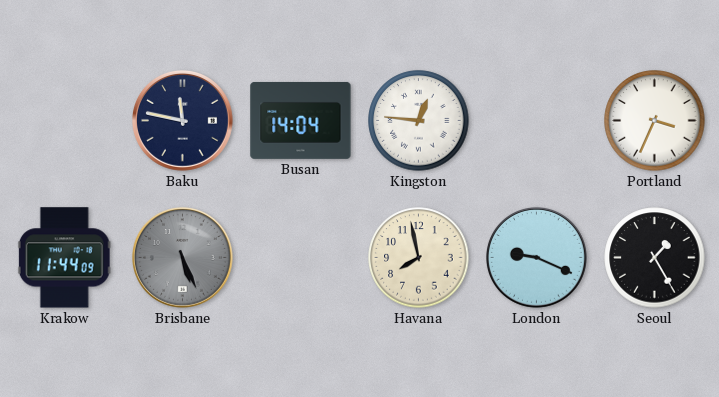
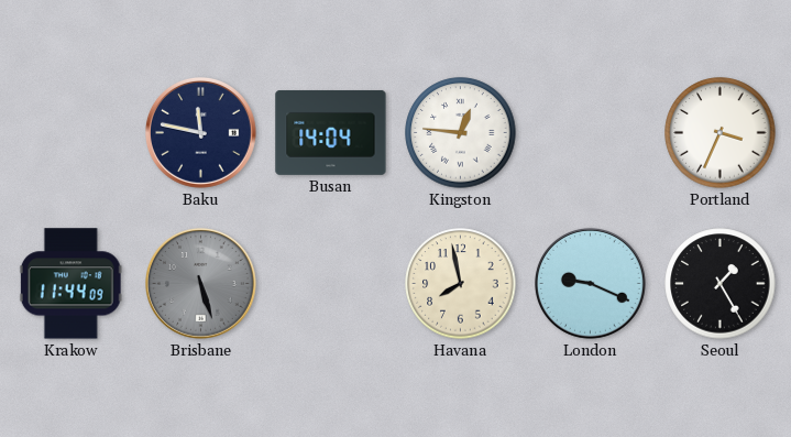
Brisbane: 5:26 -> 5:27
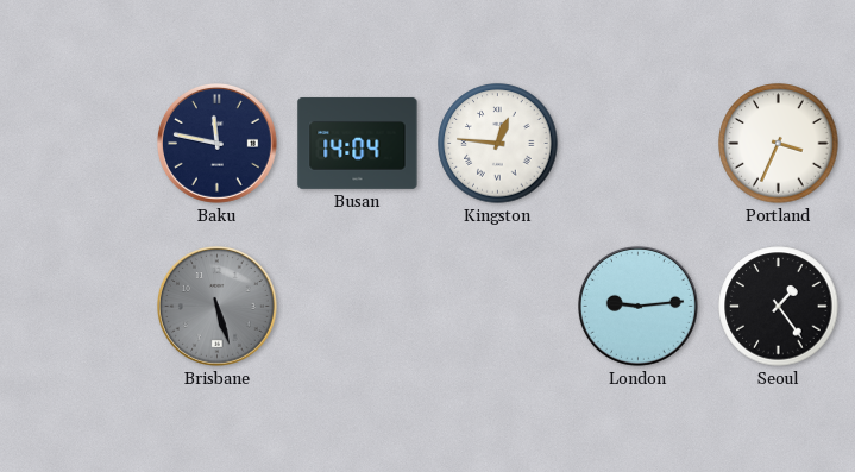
Krakow: 11:44 -> none
Havana: 7:58 -> none
London: 9:19 -> 9:14
Seoul: 1:25 -> 1:24
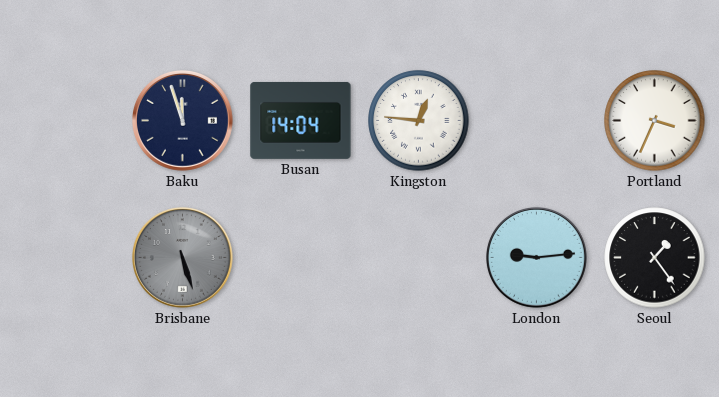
Baku: 11:47 -> 11:57
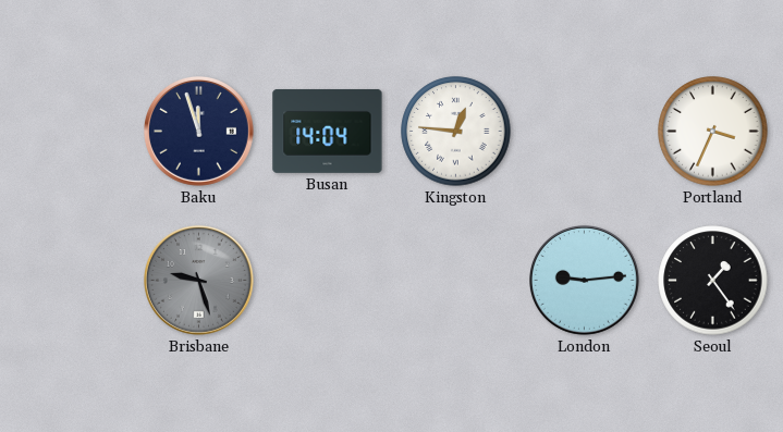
Brisbane: 5:27 -> 9:27
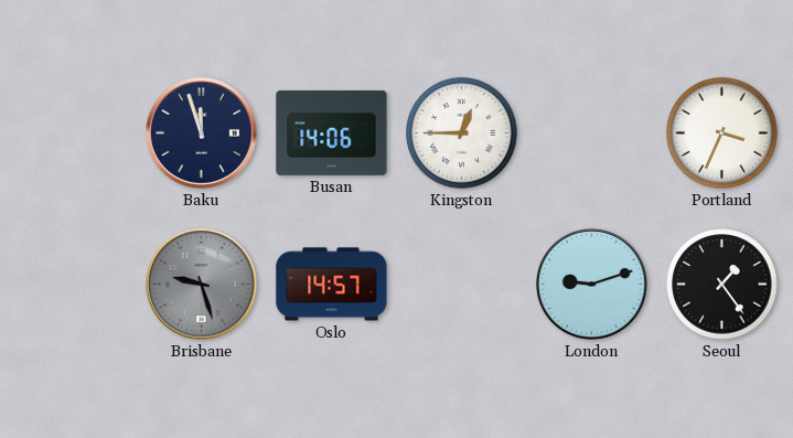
Busan: 14:04 -> 14:06
Kingston: 12:46 -> 12:45
Oslo: none -> 14:57
London: 9:14 -> 9:12
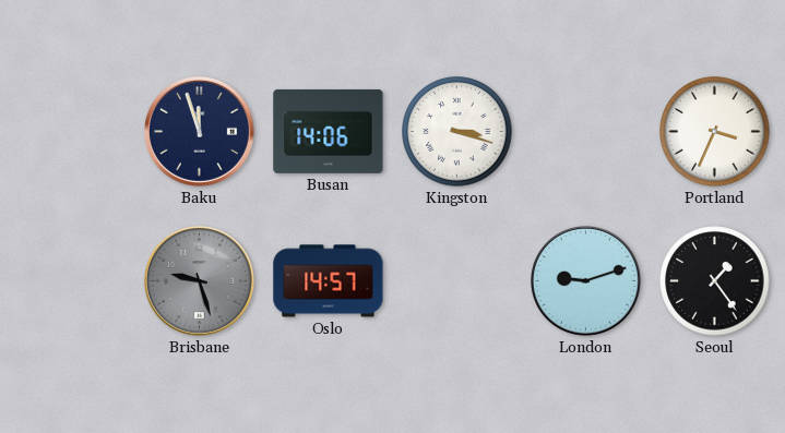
Kingston: 12:45 -> 3:18
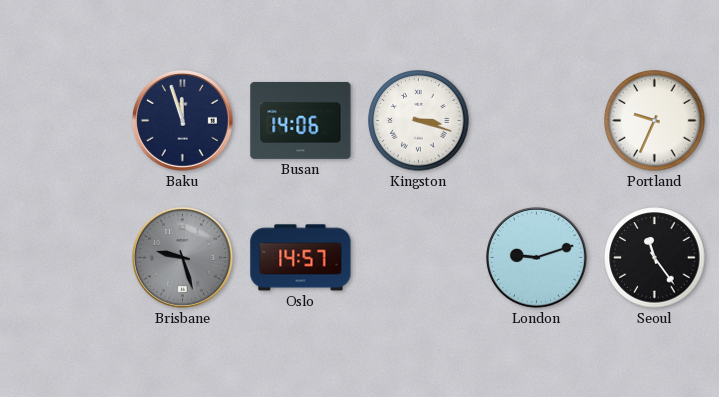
Portland: 3:34 -> 9:34
Seoul: 1:24 -> 11:24
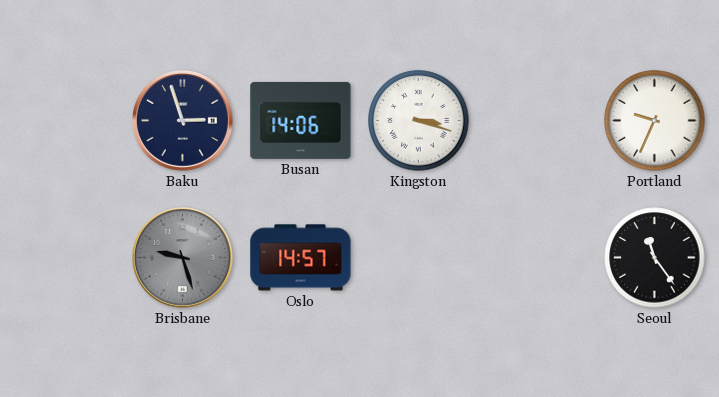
Baku: 11:57 -> 2:57
London: 9:12 -> none
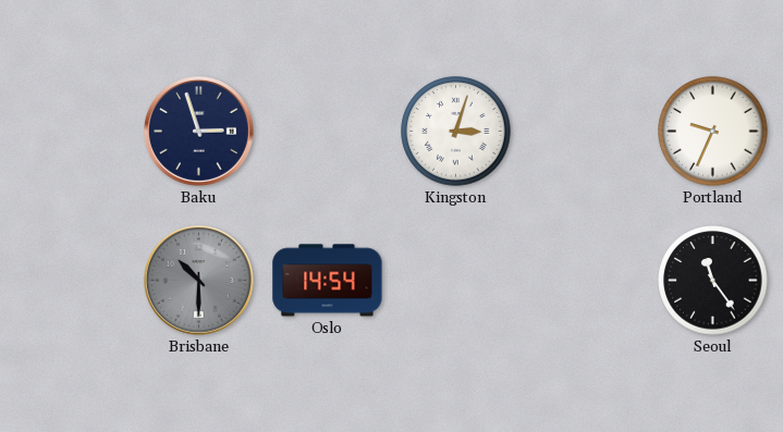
Busan: 14:06 -> none
Kingston: 3:18 -> 3:03
Brisbane: 9:27 -> 10:30
Oslo: 14:57 -> 14:54
